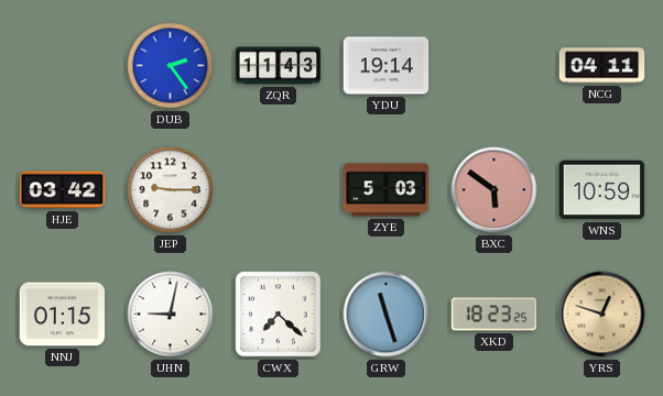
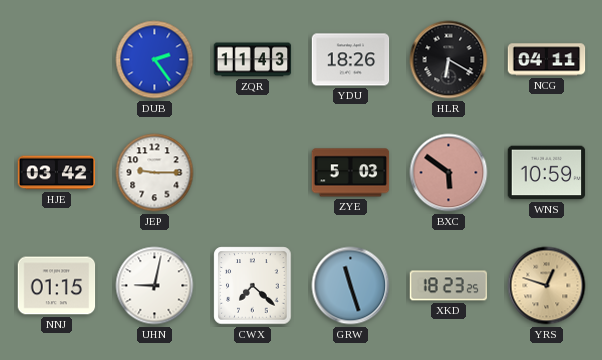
YDU: 19:14 -> 18:26
HLR: none -> 6:20
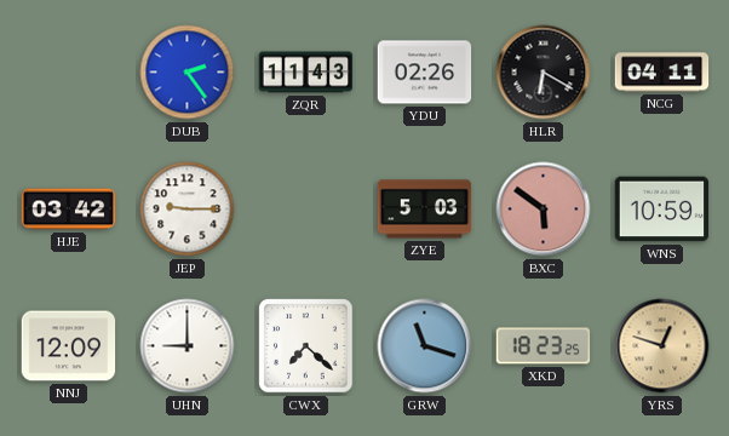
YDU: 18:26 -> 02:26
NNJ: 01:15 -> 12:09
UHN: 9:02 -> 9:00
GRW: 11:27 -> 11:18
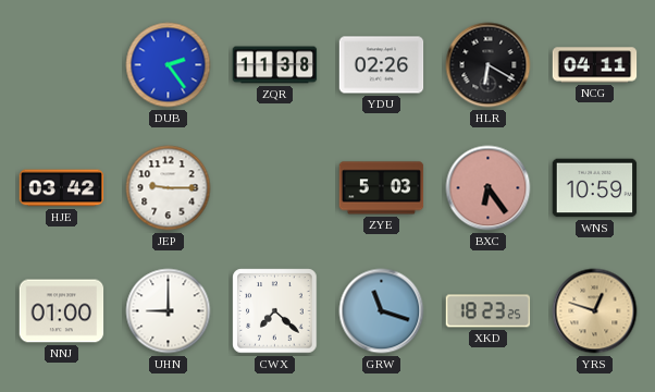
ZQR: 11:43 -> 11:38
BXC: 5:51 -> 6:24
NNJ: 12:09 -> 01:00
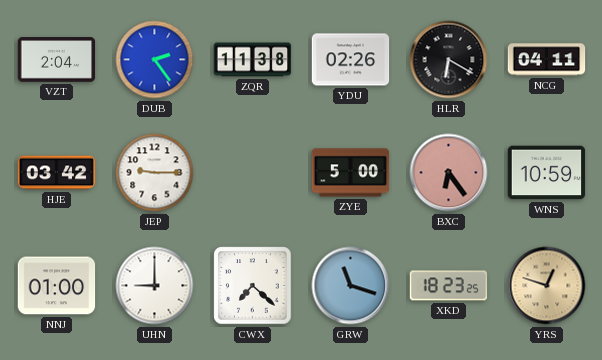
VZT: none -> 2:04
ZYE: 5:03 -> 5:00
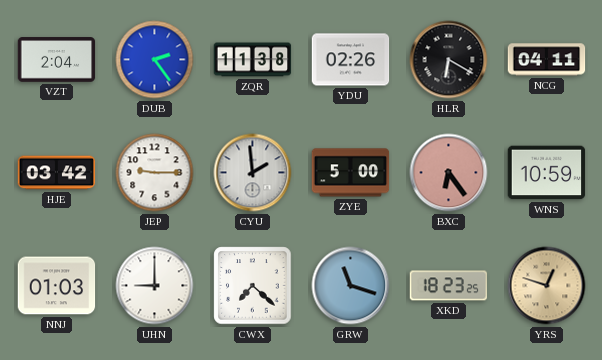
CYU: none -> 1:59
NNJ: 01:00 -> 01:03
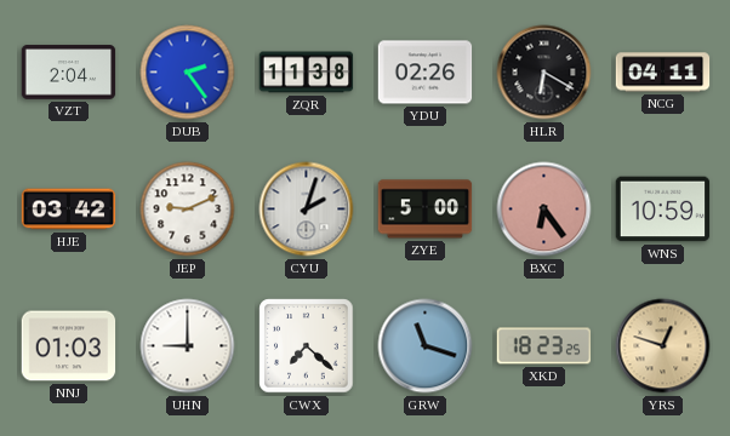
JEP: 9:15 -> 9:11
CYU: 1:59 -> 2:03
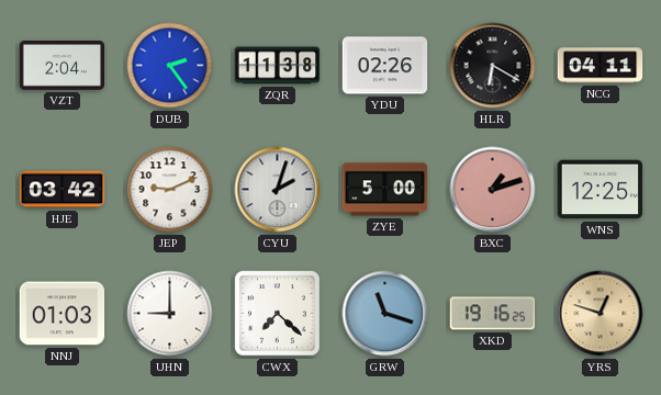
BXC: 6:24 -> 1:12
WNS: 10:59 -> 12:25
XKD: 18:23 -> 19:16
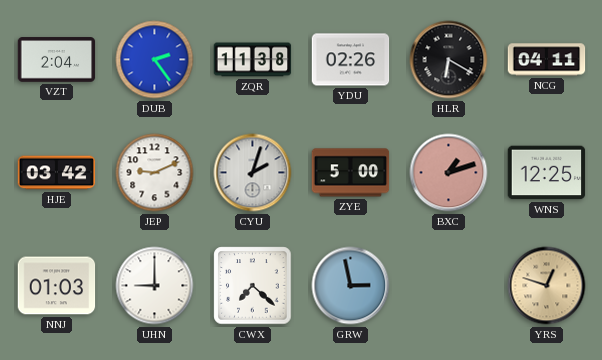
GRW: 11:18 -> 2:58
XKD: 19:16 -> none
